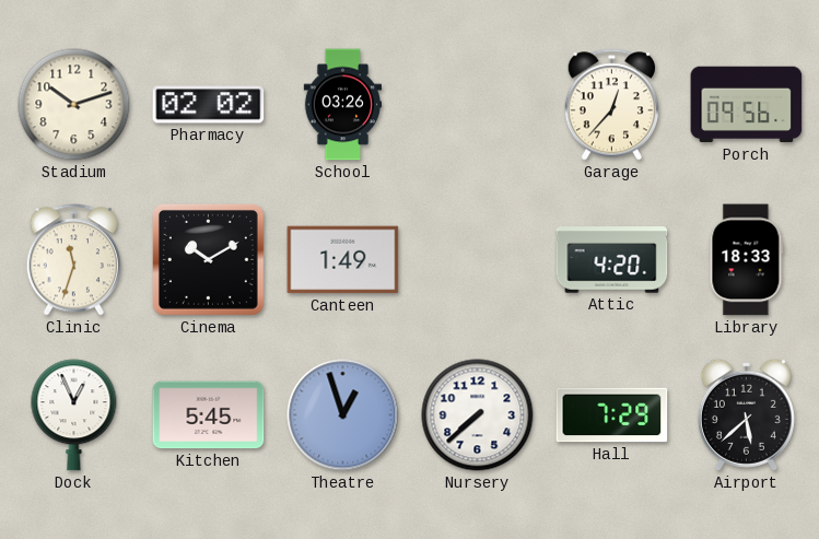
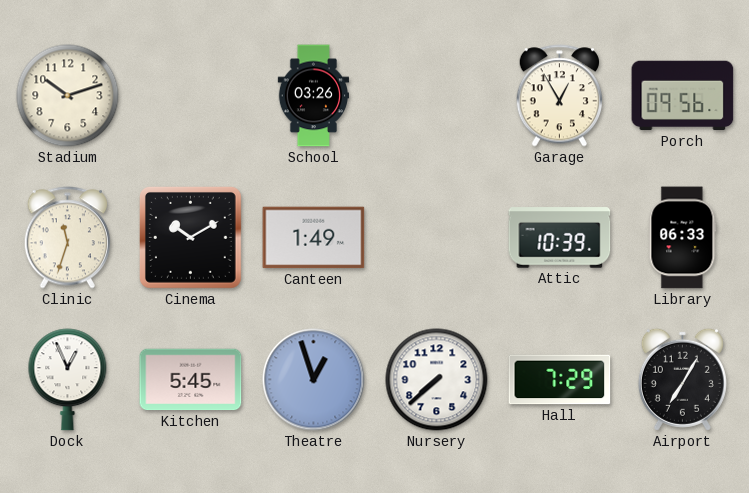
Pharmacy: 02:02 -> none
Garage: 12:37 -> 12:55
Attic: 4:20 -> 10:39
Library: 18:33 -> 06:33
Airport: 5:38 -> 7:05
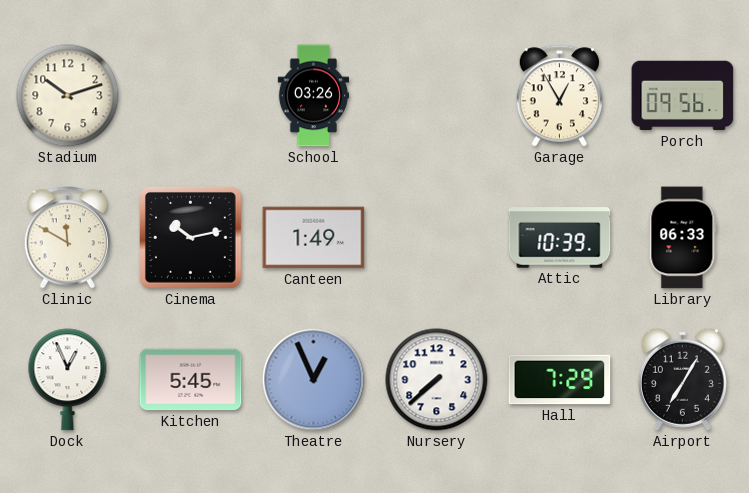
Clinic: 11:33 -> 11:50
Cinema: 10:10 -> 10:13
Theatre: 12:57 -> 12:56
